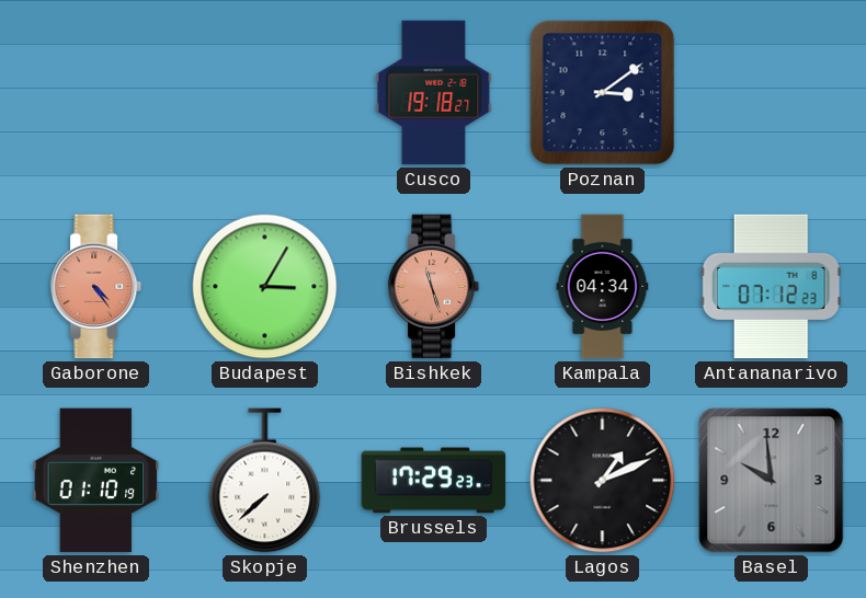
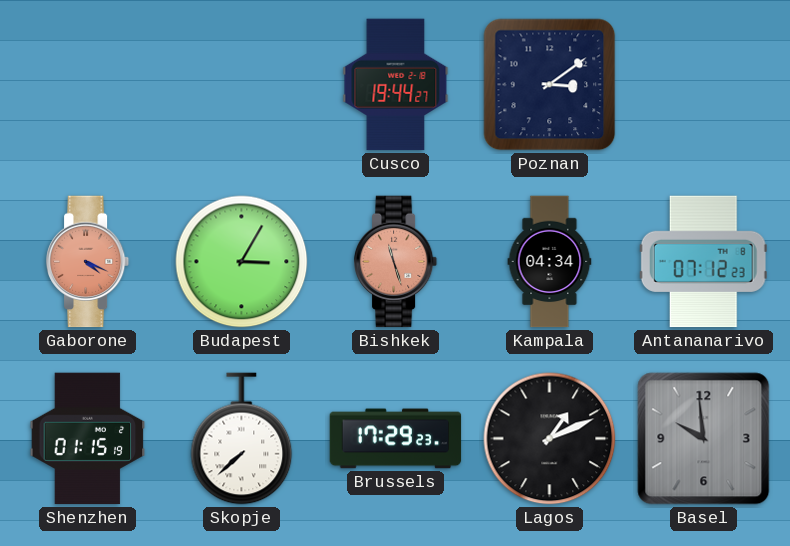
Cusco: 19:18 -> 19:44
Gaborone: 4:24 -> 4:19
Shenzhen: 01:10 -> 01:15
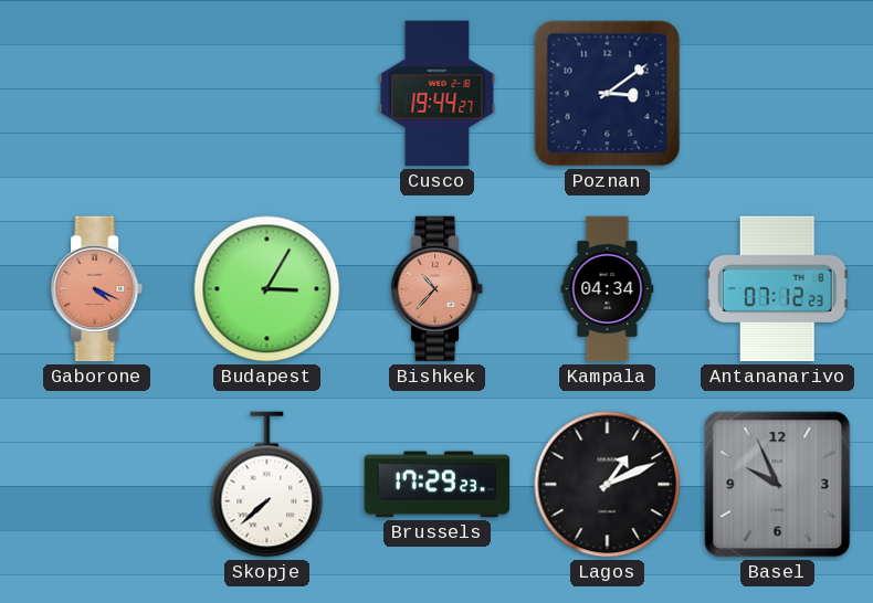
Bishkek: 11:27 -> 10:37
Shenzhen: 01:15 -> none
Basel: 9:59 -> 9:56
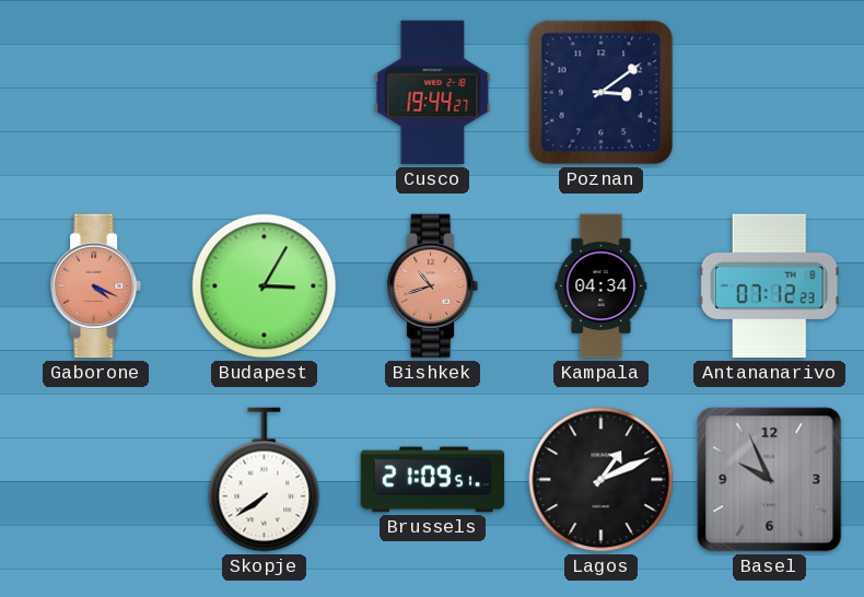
Bishkek: 10:37 -> 10:42
Skopje: 7:38 -> 7:39
Brussels: 17:29 -> 21:09
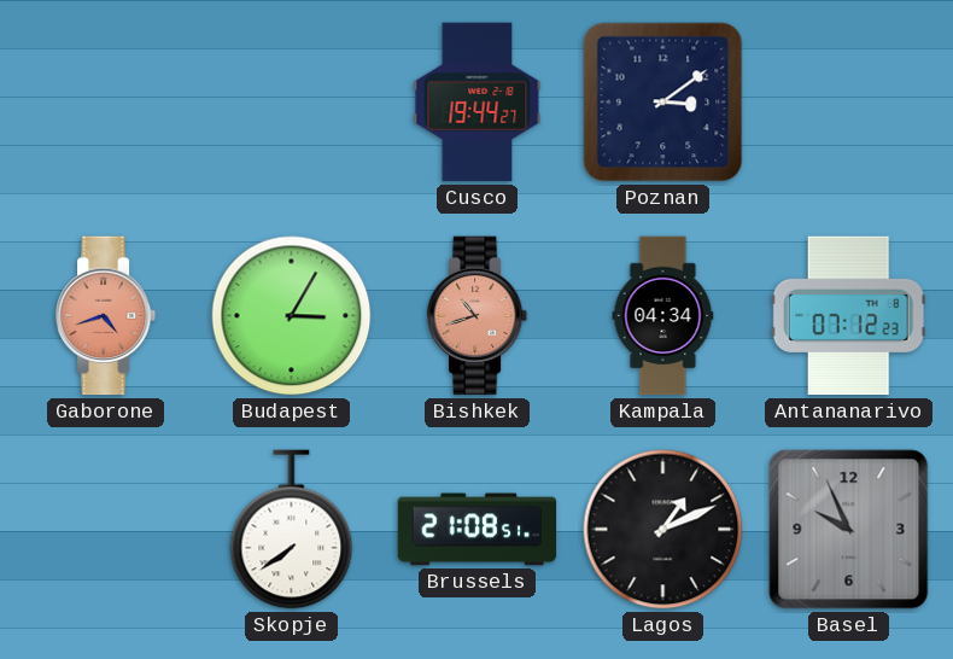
Gaborone: 4:19 -> 4:42
Brussels: 21:09 -> 21:08
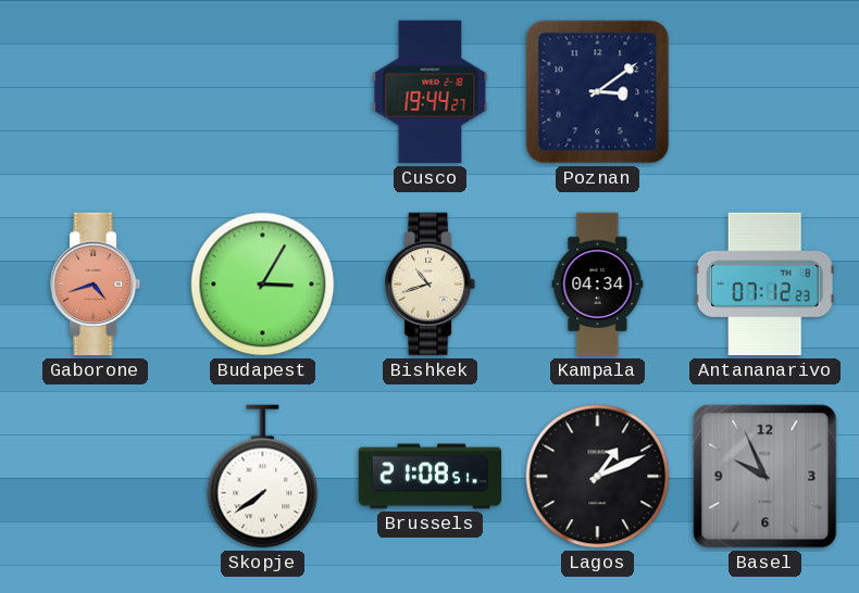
Bishkek dial: salmon -> cream
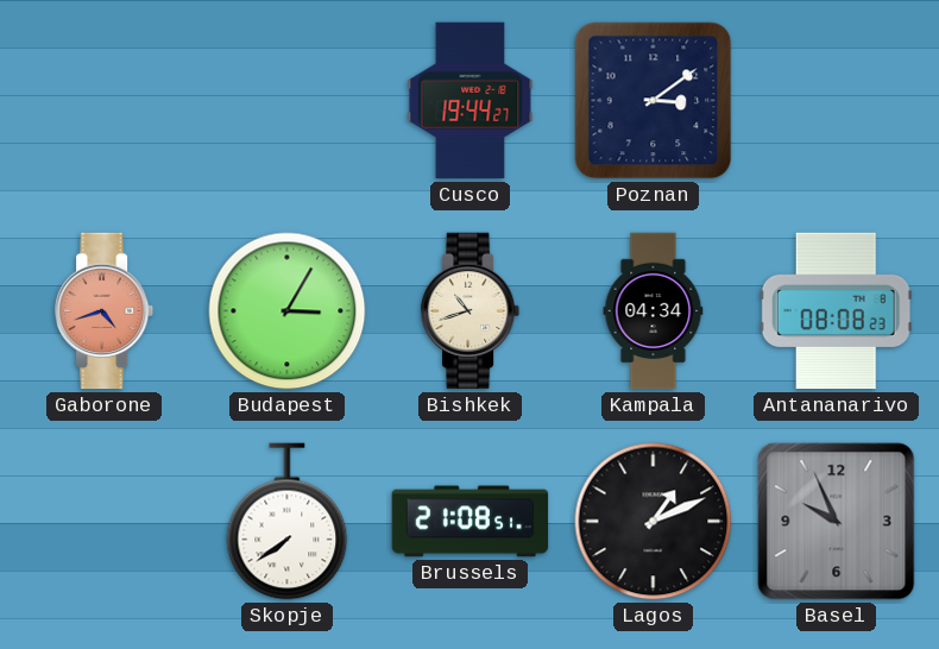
Antananarivo: 07:12 -> 08:08
